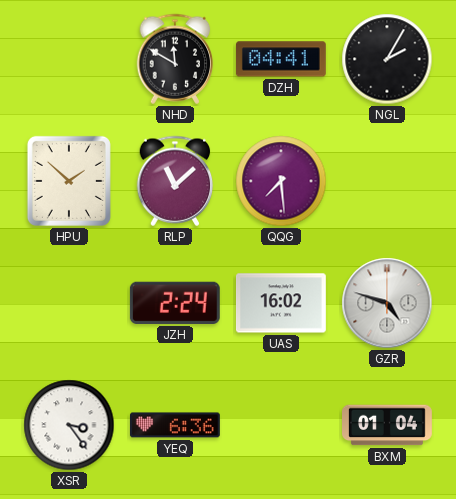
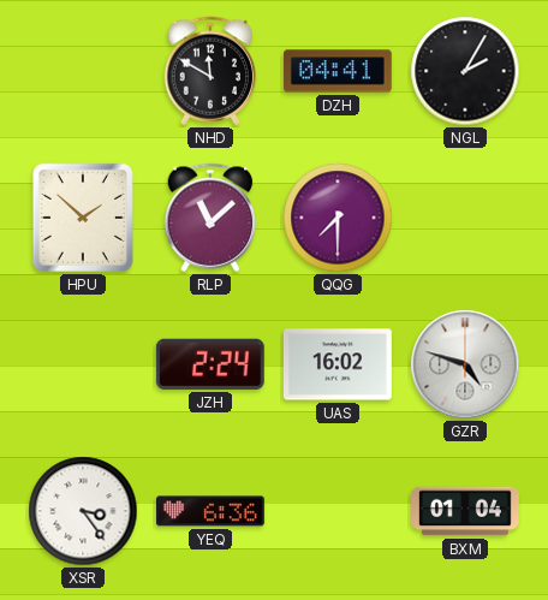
QQG: 7:29 -> 7:30
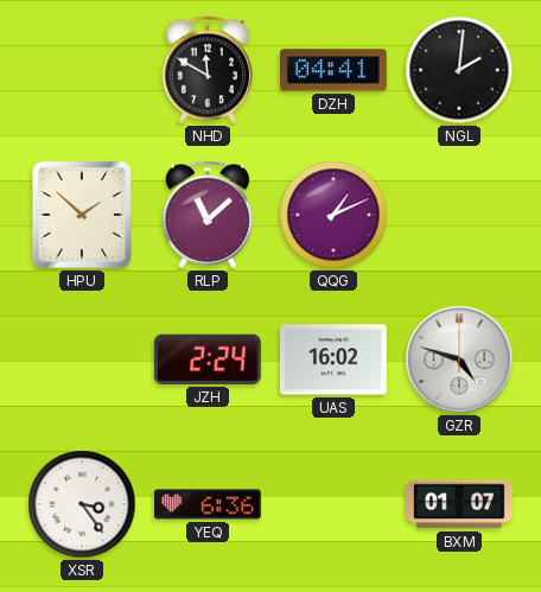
NGL: 2:05 -> 2:01
QQG: 7:30 -> 1:11
BXM: 01:04 -> 01:07
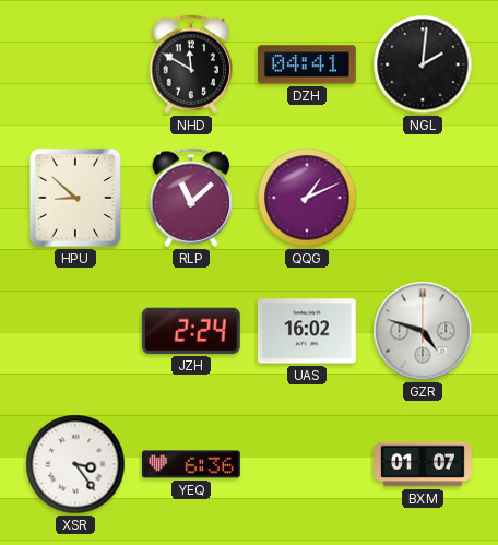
HPU: 1:52 -> 8:52
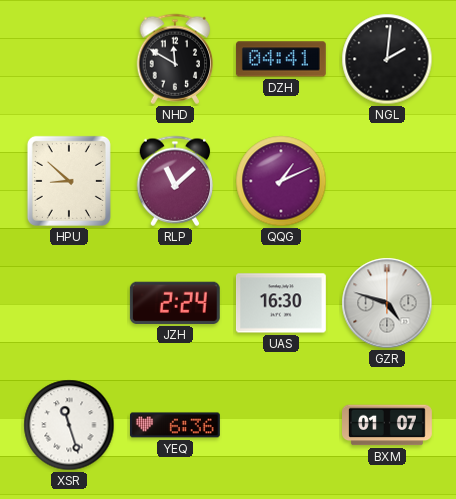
UAS: 16:02 -> 16:30
XSR: 3:24 -> 11:27
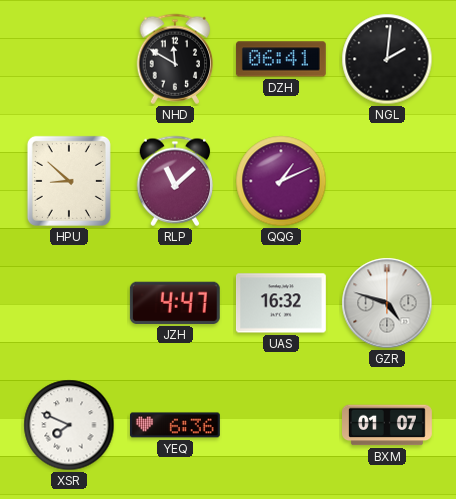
DZH: 04:41 -> 06:41
JZH: 2:24 -> 4:47
UAS: 16:30 -> 16:32
XSR: 11:27 -> 7:49
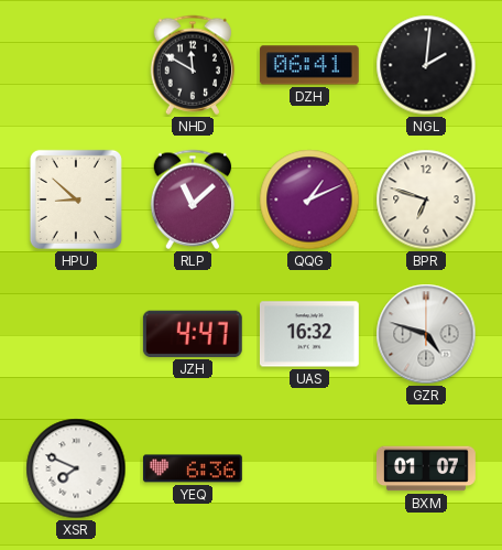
BPR: none -> 6:48
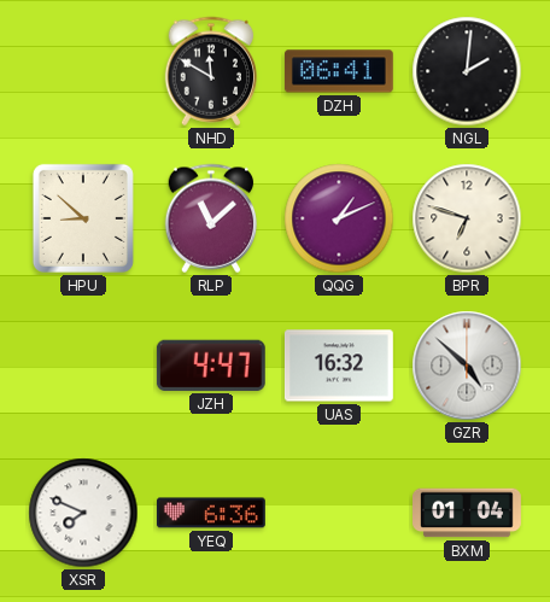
GZR: 4:48 -> 4:52
BXM: 01:07 -> 01:04
